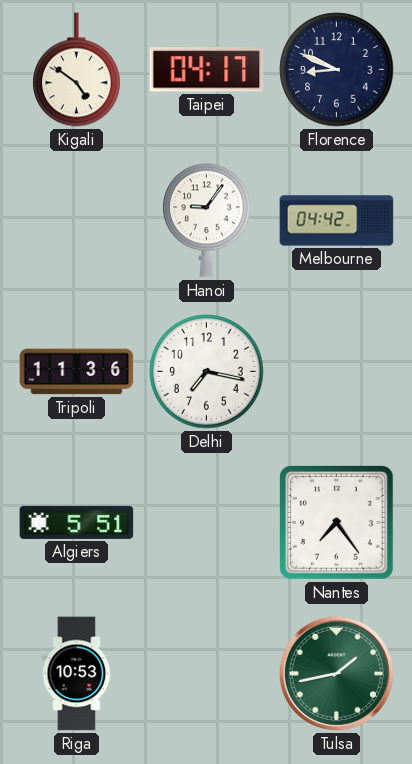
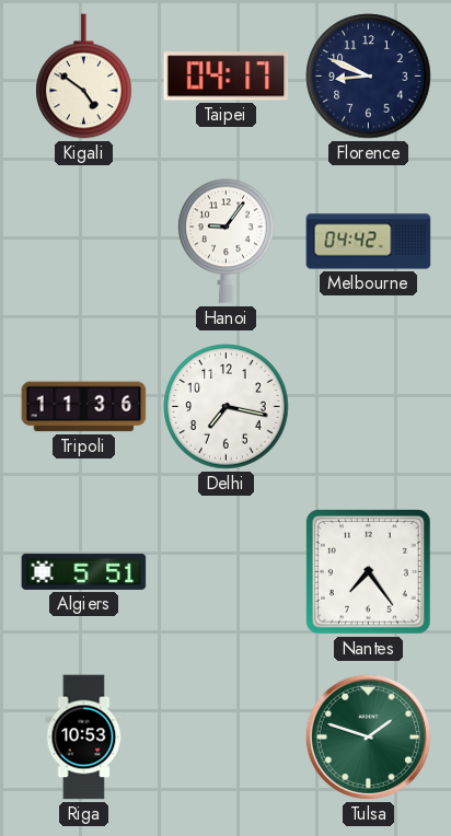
Tulsa: 1:43 -> 1:48
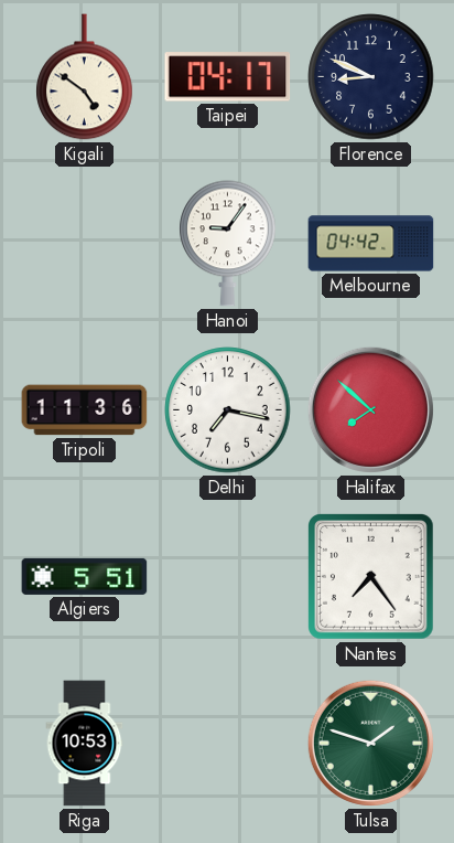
Halifax: none -> 7:52
